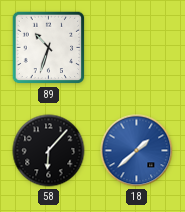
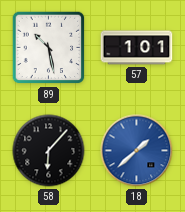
89: 10:33 -> 10:28
57: none -> 1:01
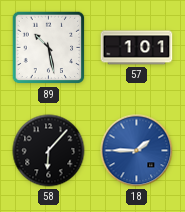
18: 1:38 -> 1:45
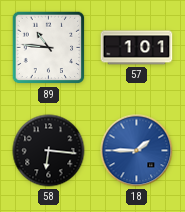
89: 10:28 -> 10:46
58: 6:07 -> 6:16
